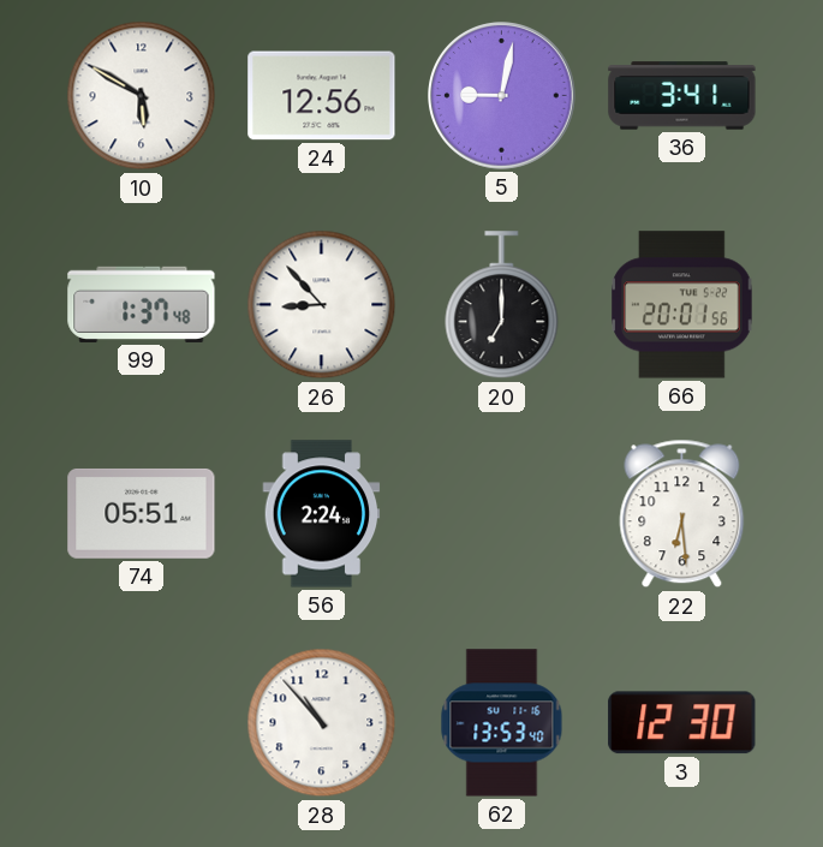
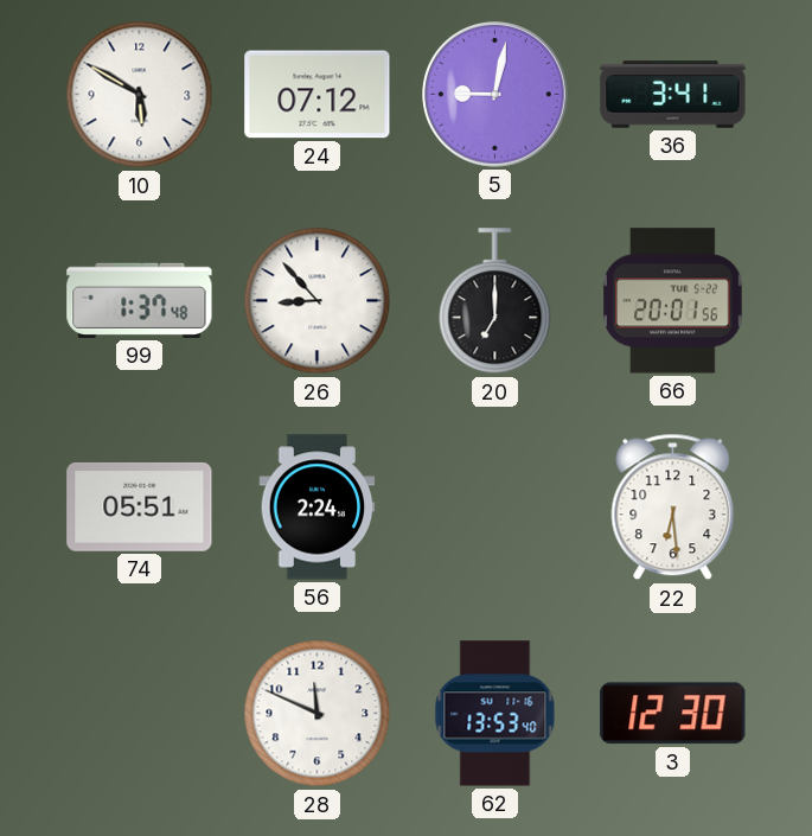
24: 12:56 -> 07:12
28: 10:53 -> 11:49
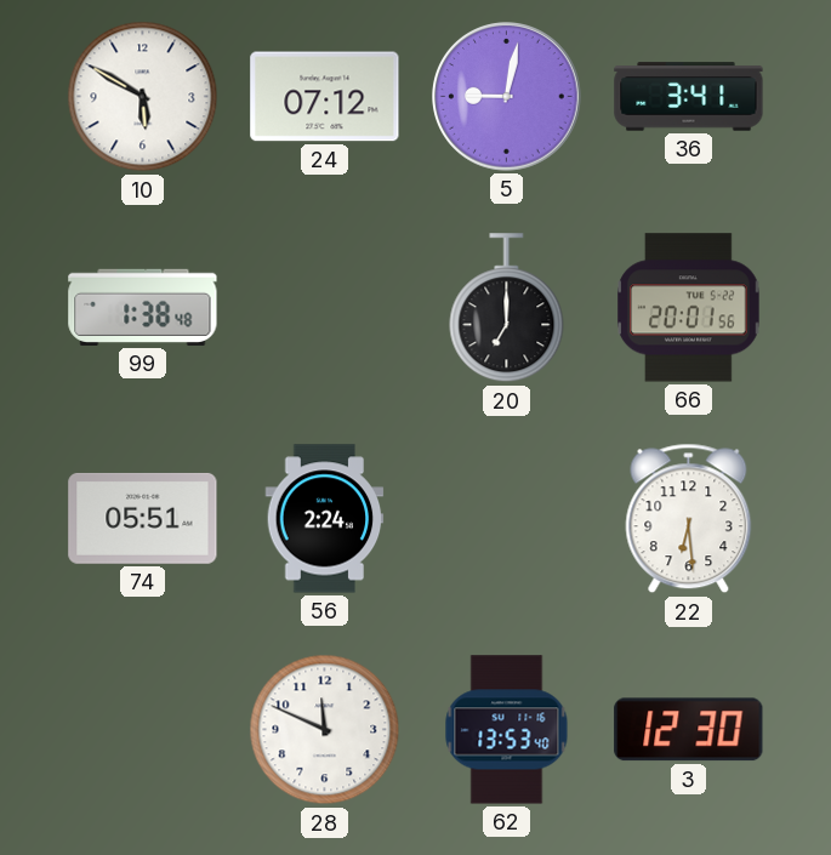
99: 1:37 -> 1:38
26: 8:53 -> none
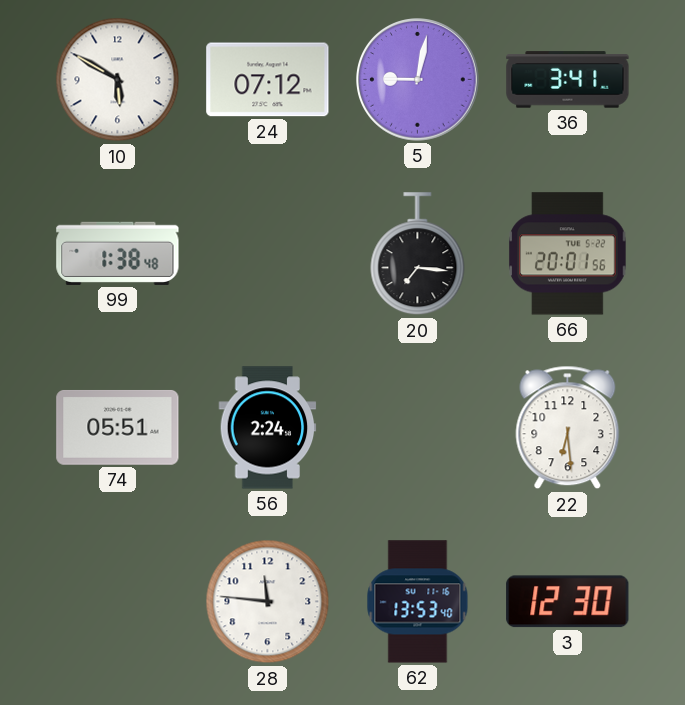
20: 7:00 -> 7:16
28: 11:49 -> 11:46
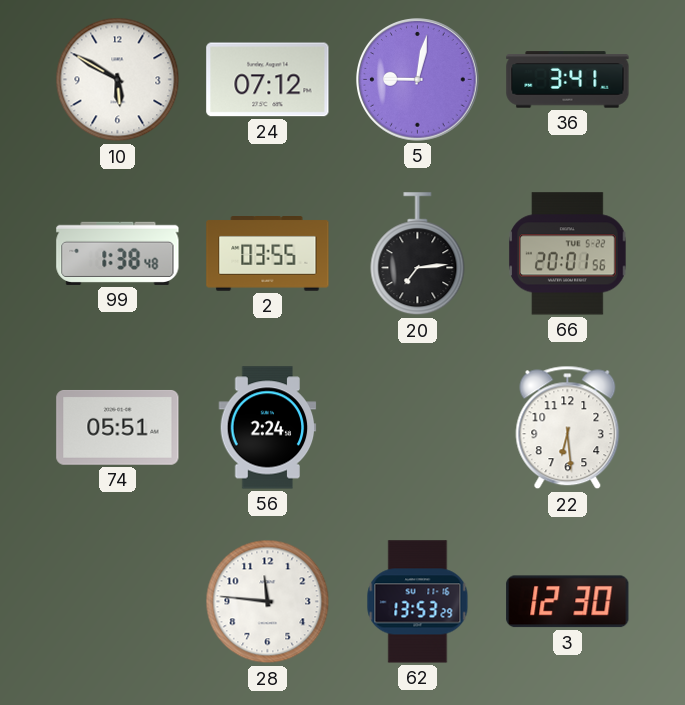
2: none -> 03:55
20: 7:16 -> 7:14
62: 13:53:40 -> 13:53:29
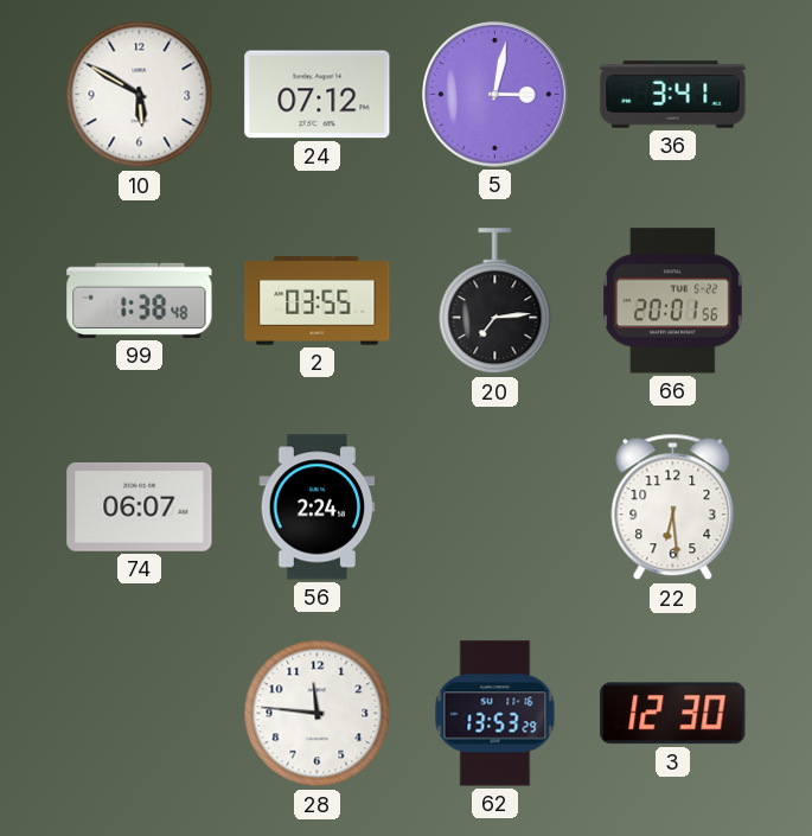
5: 9:02 -> 3:02
74: 05:51 -> 06:07
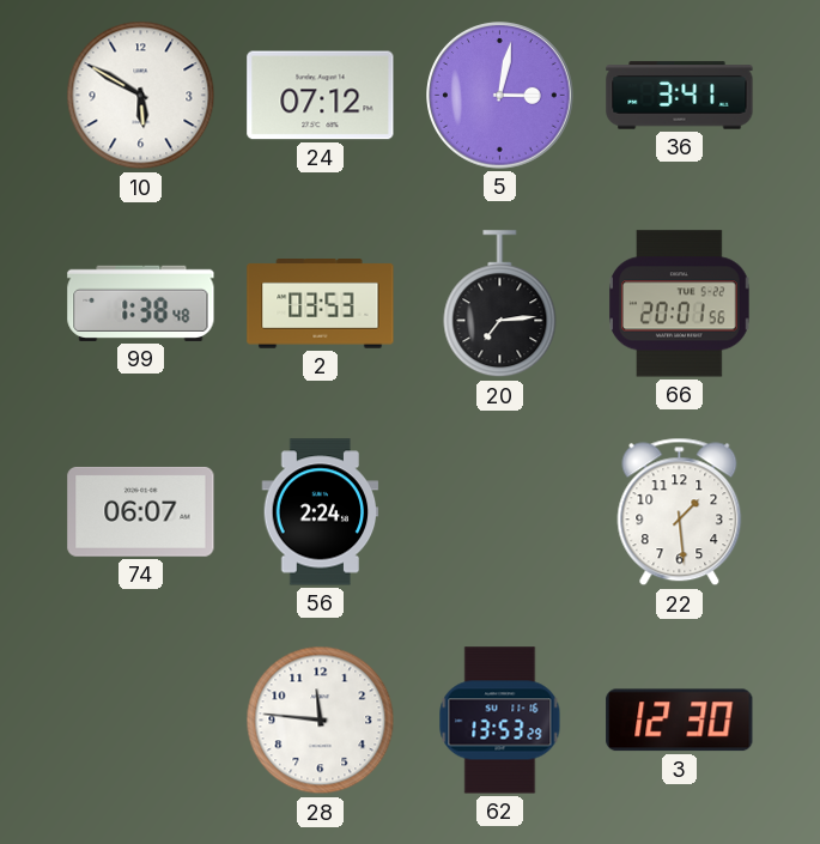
2: 03:55 -> 03:53
22: 6:29 -> 1:29
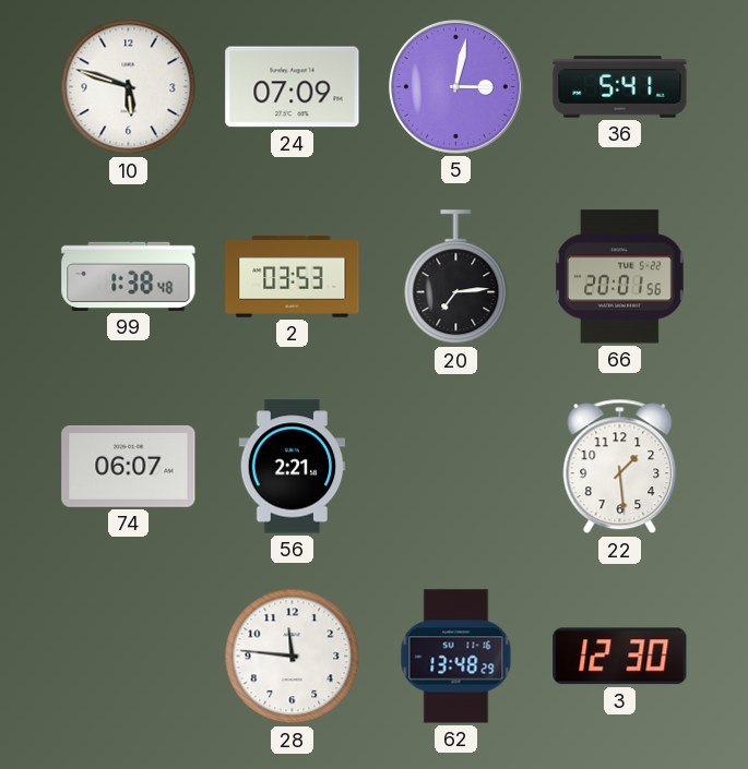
10: 5:50 -> 5:48
24: 07:12 -> 07:09
36: 3:41 -> 5:41
56: 2:24 -> 2:21
62: 13:53 -> 13:48
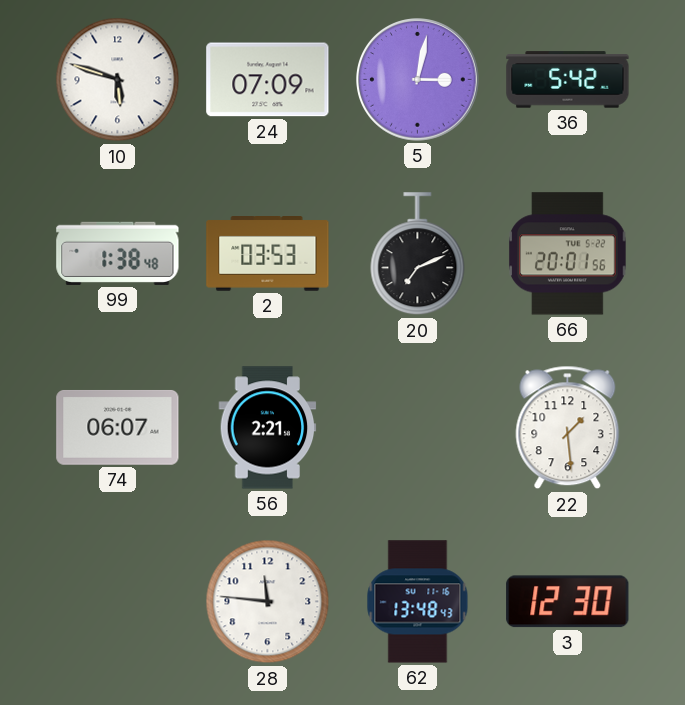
36: 5:41 -> 5:42
20: 7:14 -> 7:11
62: 13:48:29 -> 13:48:43
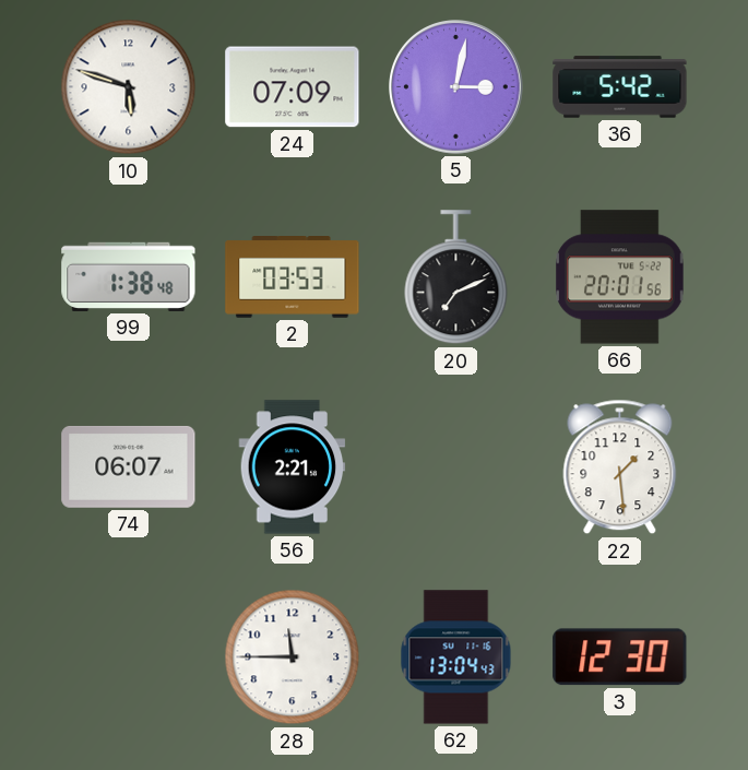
28: 11:46 -> 11:45
62: 13:48 -> 13:04
